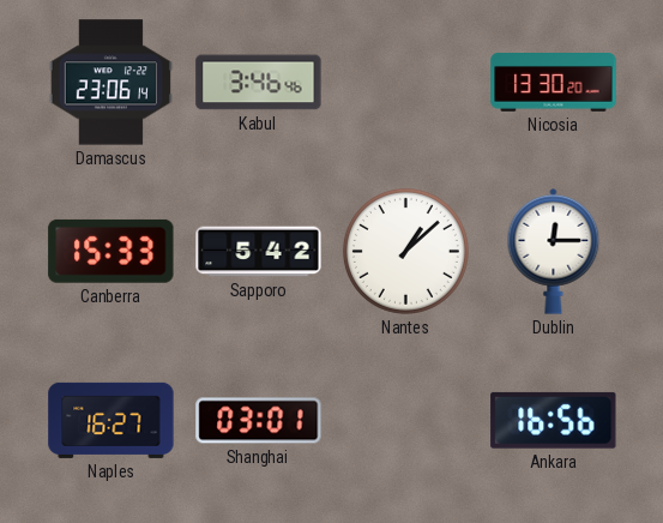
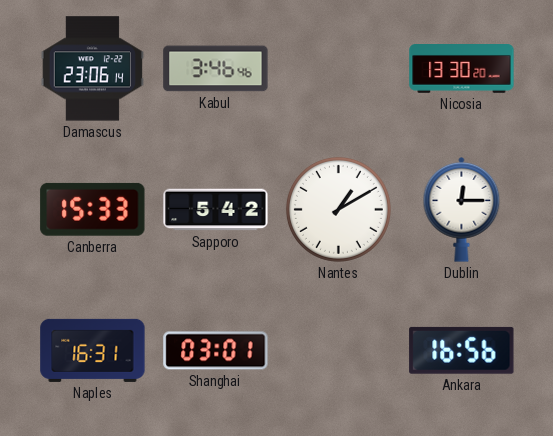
Nantes: 1:08 -> 1:10
Naples: 16:27 -> 16:31
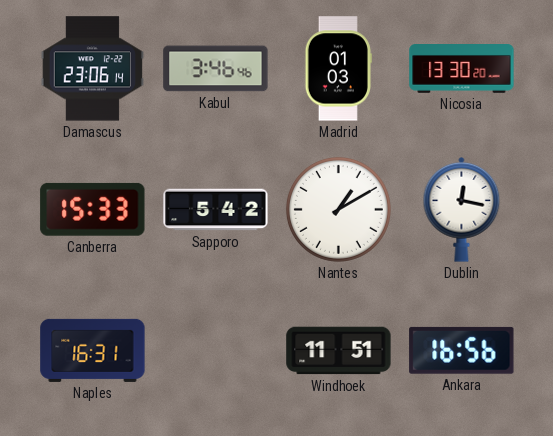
Madrid: none -> 01:03
Dublin: 12:15 -> 12:17
Shanghai: 03:01 -> none
Windhoek: none -> 11:51
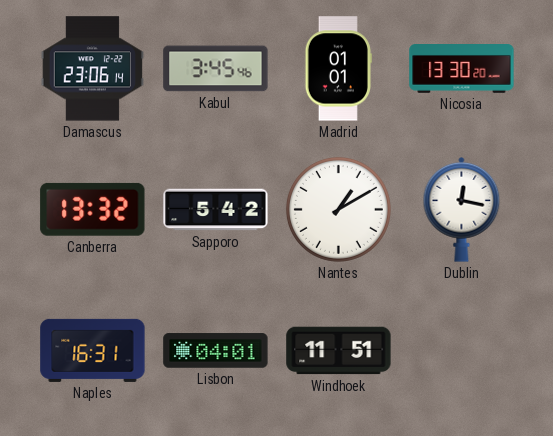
Kabul: 3:46 -> 3:45
Madrid: 01:03 -> 01:01
Canberra: 15:33 -> 13:32
Lisbon: none -> 04:01
Ankara: 16:56 -> none
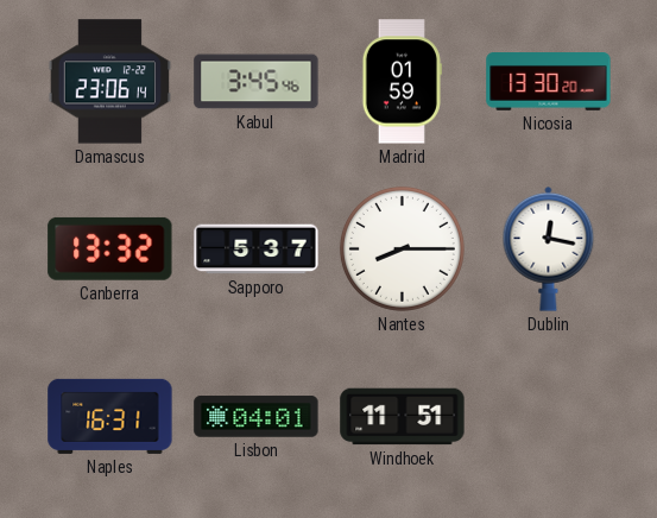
Madrid: 01:01 -> 01:59
Sapporo: 5:42 -> 5:37
Nantes: 1:10 -> 8:15
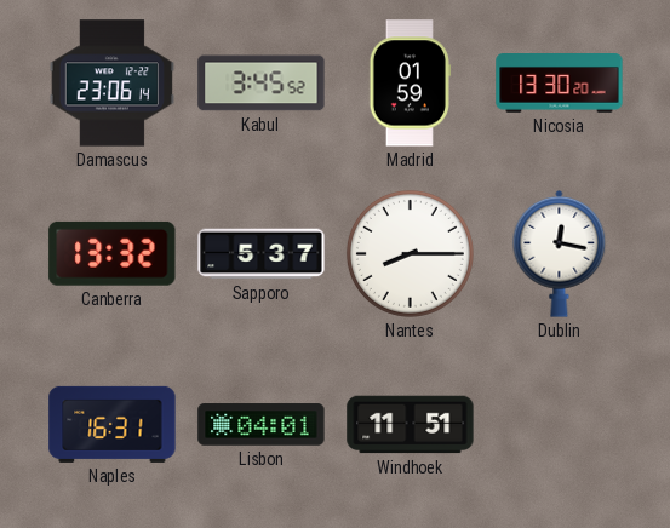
Kabul: 3:45:46 -> 3:45:52
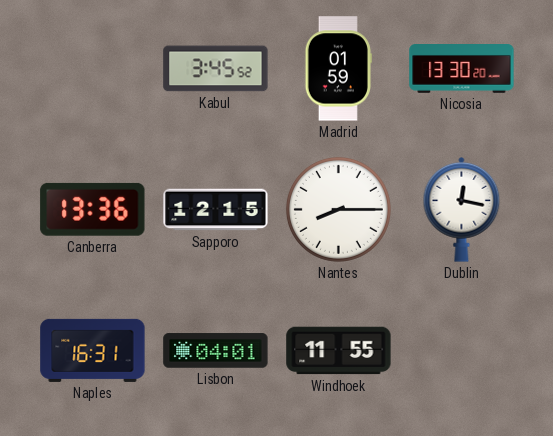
Damascus: 23:06 -> none
Canberra: 13:32 -> 13:36
Sapporo: 5:37 -> 12:15
Windhoek: 11:51 -> 11:55
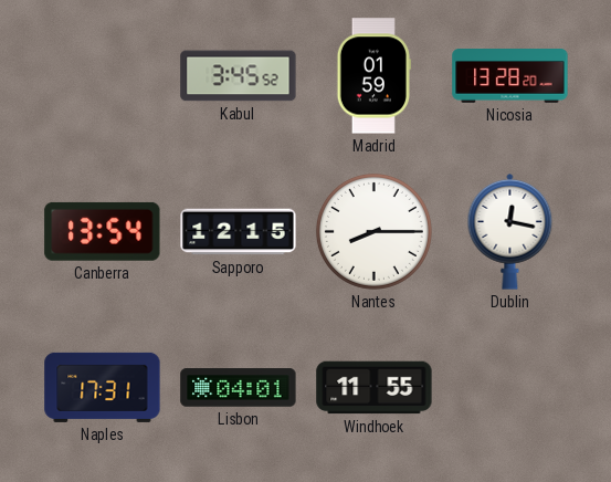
Nicosia: 13:30 -> 13:28
Canberra: 13:36 -> 13:54
Naples: 16:31 -> 17:31
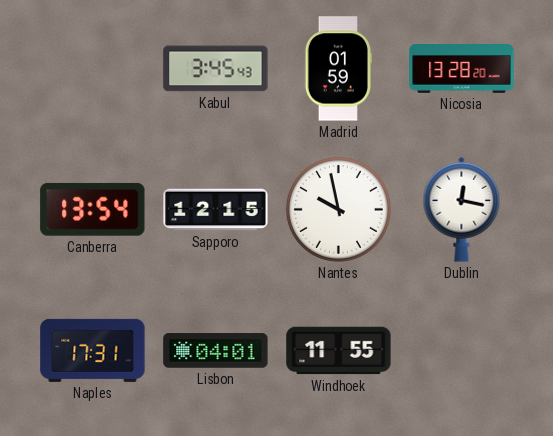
Kabul: 3:45:52 -> 3:45:43
Nantes: 8:15 -> 9:58
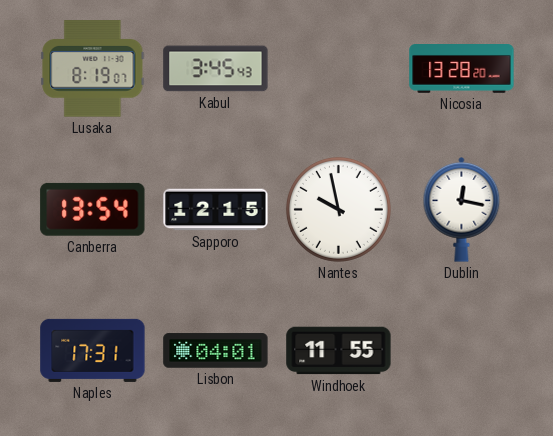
Lusaka: none -> 8:19
Madrid: 01:59 -> none
